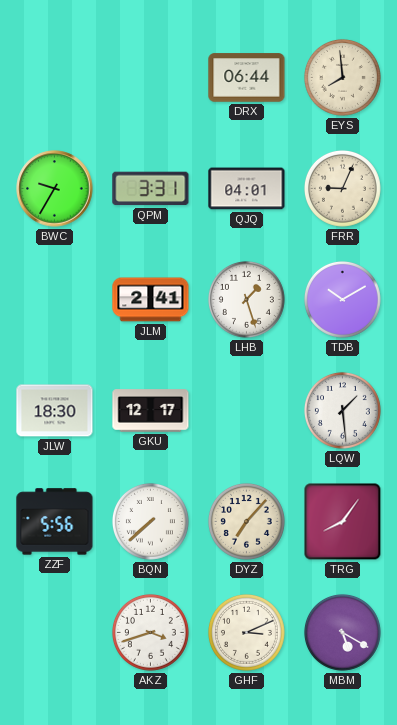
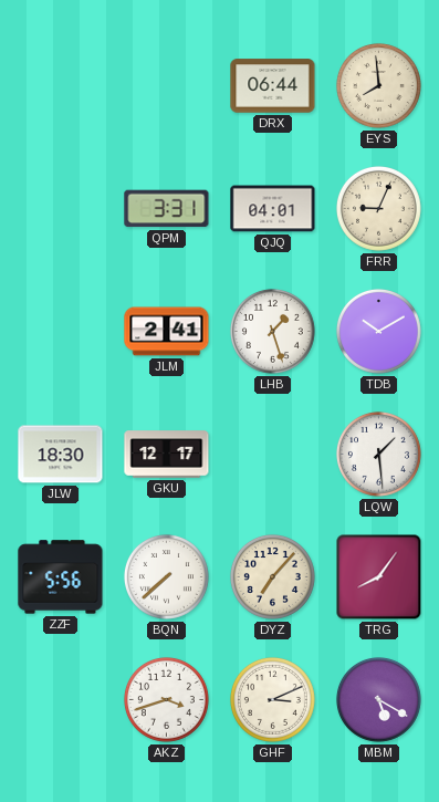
BWC: 9:35 -> none
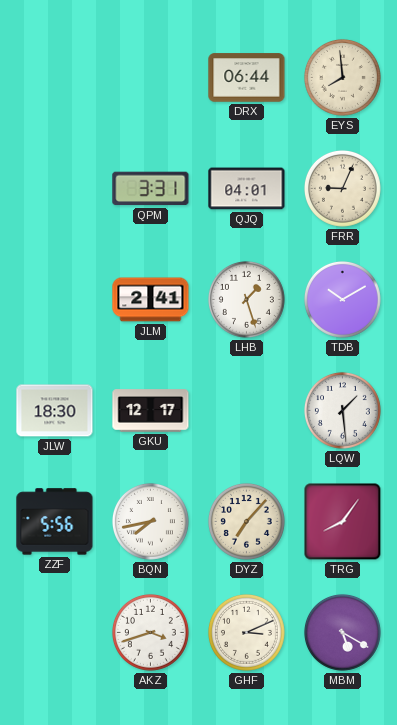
BQN: 7:38 -> 7:43
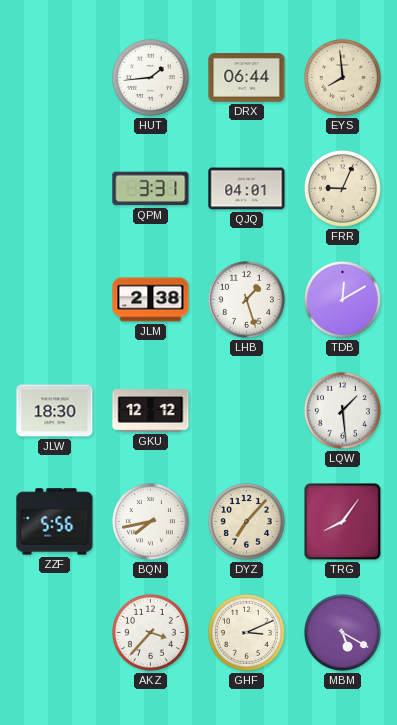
HUT: none -> 1:44
JLM: 2:41 -> 2:38
TDB: 10:10 -> 12:10
GKU: 12:17 -> 12:12
AKZ: 3:42 -> 3:37
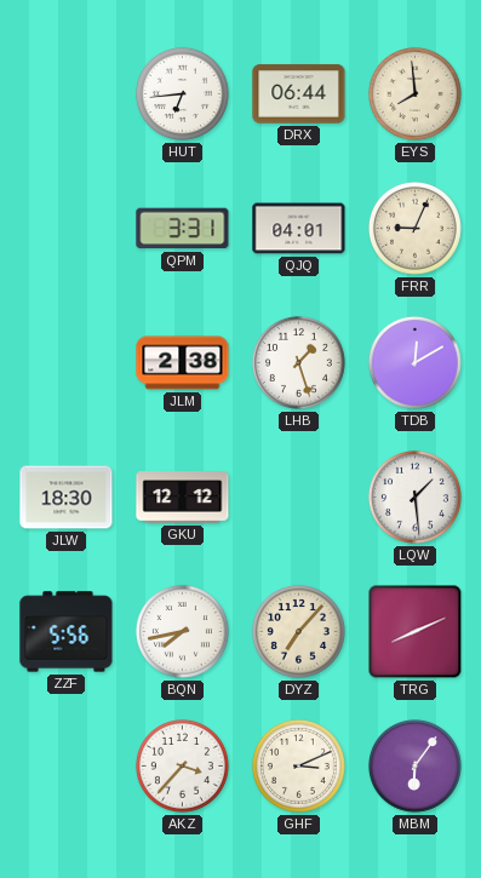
HUT: 1:44 -> 6:44
TRG: 8:06 -> 8:11
MBM: 5:20 -> 6:06
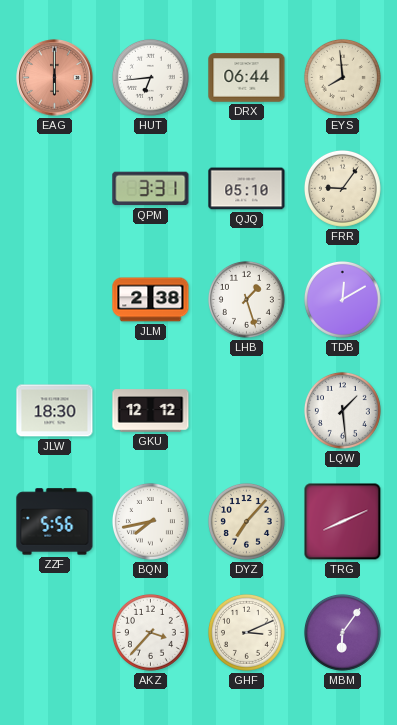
EAG: none -> 6:00
QJQ: 04:01 -> 05:10
FRR: 9:04 -> 9:06
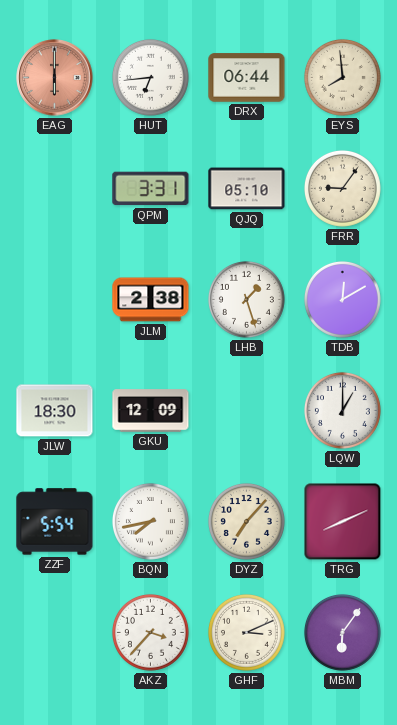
GKU: 12:12 -> 12:09
LQW: 1:29 -> 1:00
ZZF: 5:56 -> 5:54
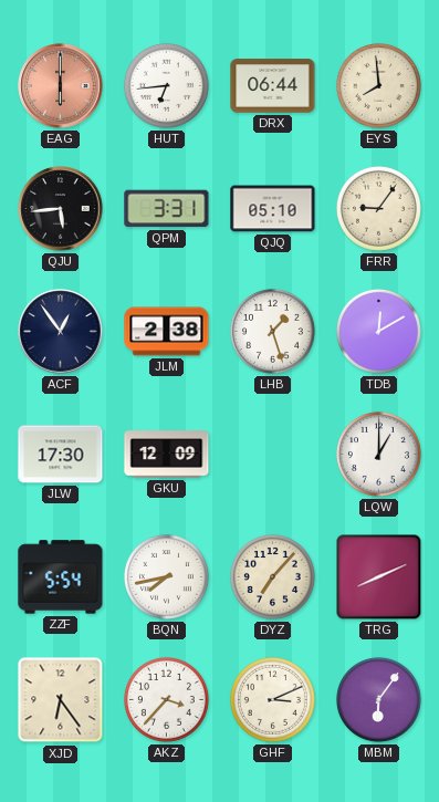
QJU: none -> 5:44
ACF: none -> 12:54
JLW: 18:30 -> 17:30
XJD: none -> 6:24
